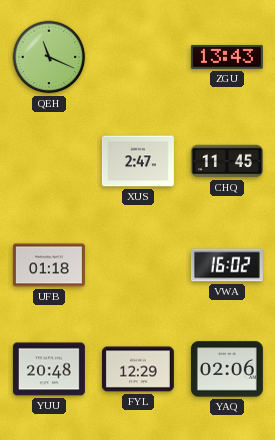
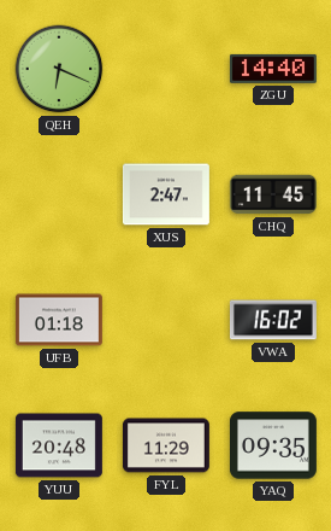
QEH: 11:19 -> 6:19
ZGU: 13:43 -> 14:40
FYL: 12:29 -> 11:29
YAQ: 02:06 -> 09:35
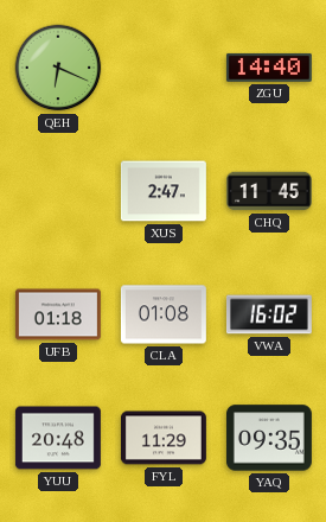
CLA: none -> 01:08
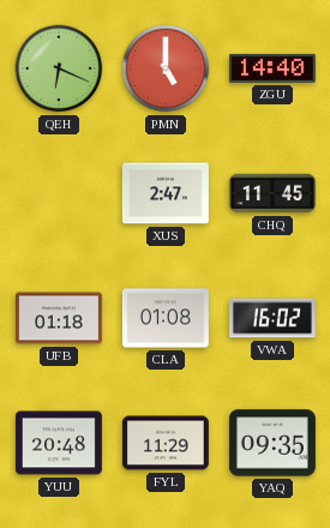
PMN: none -> 5:00
